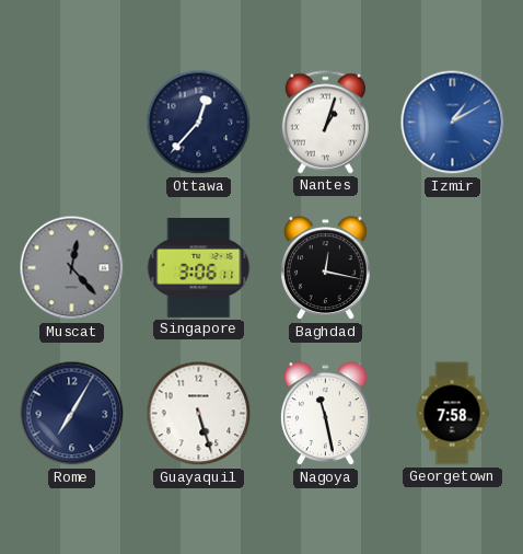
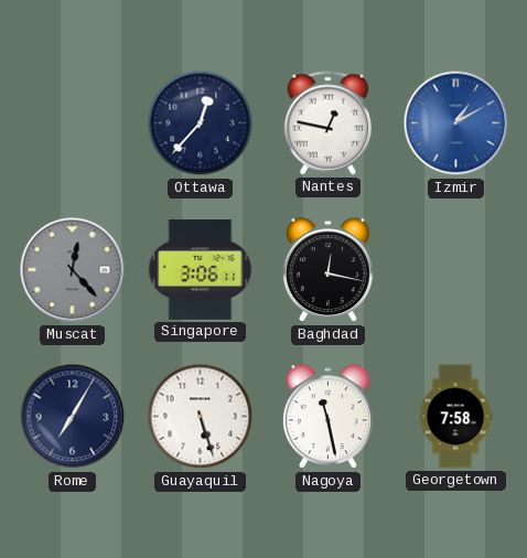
Nantes: 1:03 -> 12:47
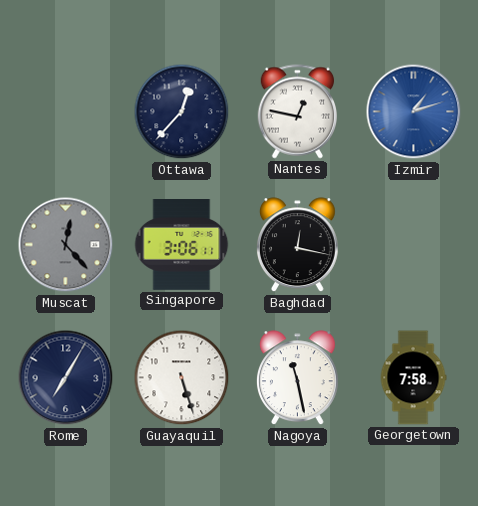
Izmir: 1:10 -> 1:12
